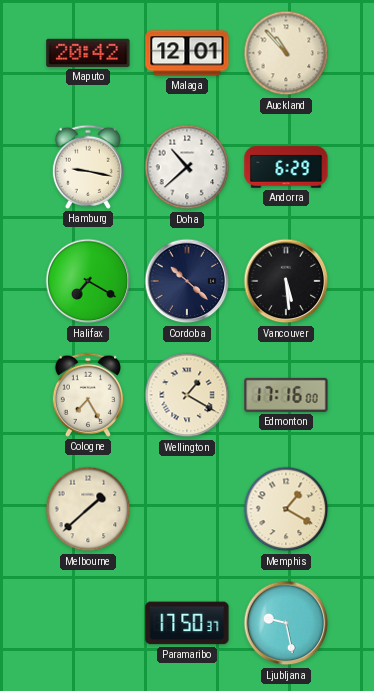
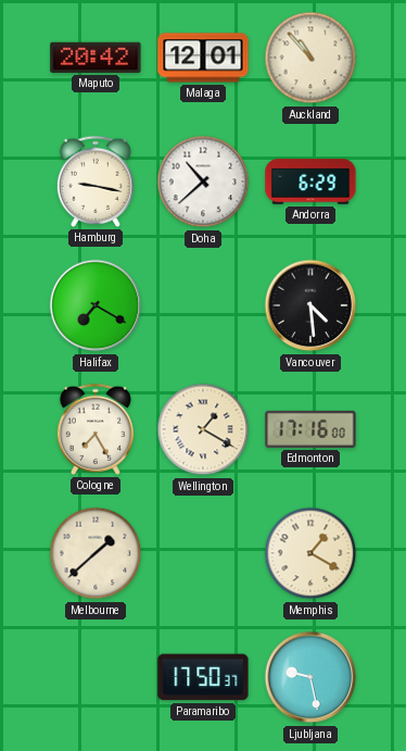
Cordoba: 10:22 -> none
Vancouver: 5:29 -> 4:29
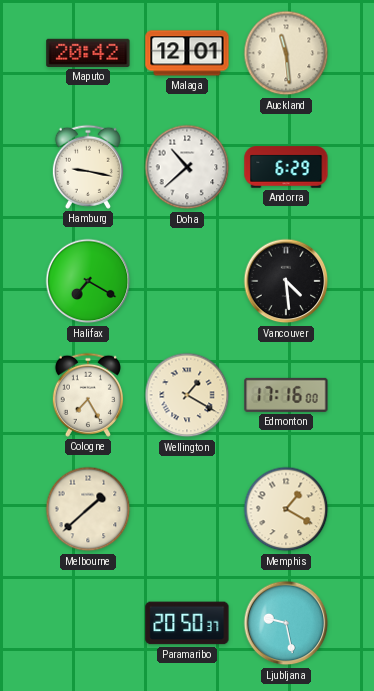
Auckland: 10:53 -> 11:29
Paramaribo: 17:50 -> 20:50
